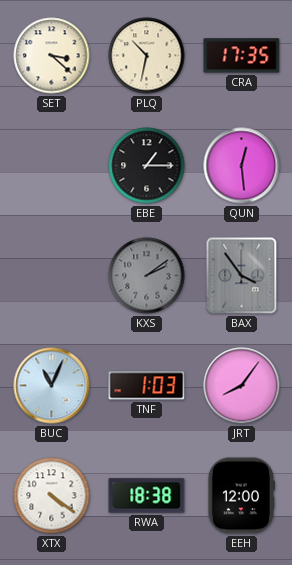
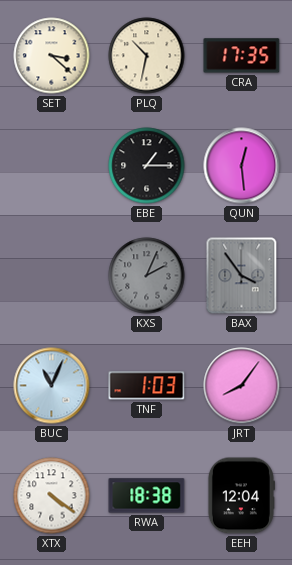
KXS: 2:09 -> 2:04
EEH: 12:00 -> 12:04
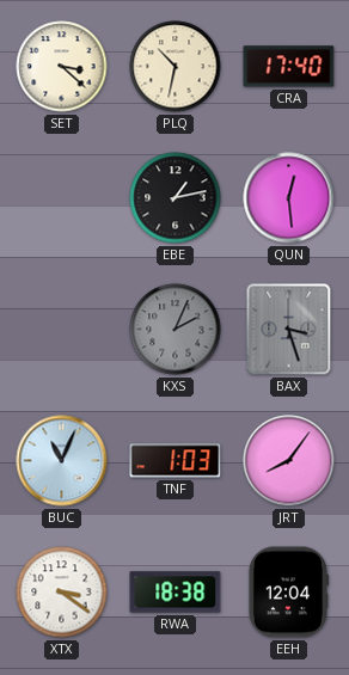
CRA: 17:35 -> 17:40
EBE: 1:15 -> 1:13
BAX: 3:54 -> 3:27
XTX: 4:21 -> 3:21
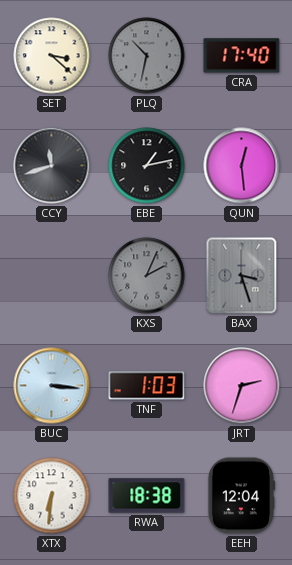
PLQ dial: cream -> grey
CCY: none -> 11:42
BUC: 11:04 -> 3:16
JRT: 8:06 -> 2:33
XTX: 3:21 -> 6:31
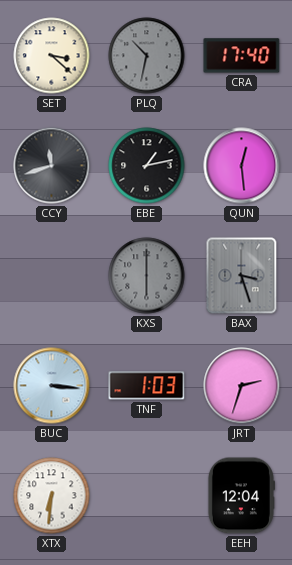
KXS: 2:04 -> 6:00
RWA: 18:38 -> none
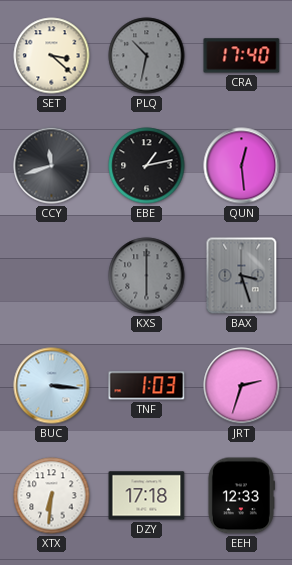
DZY: none -> 17:18
EEH: 12:04 -> 12:33
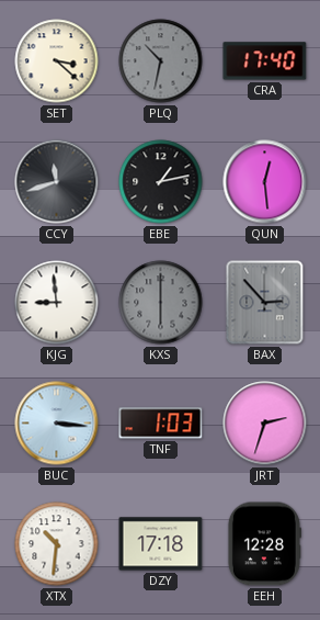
KJG: none -> 8:59
BAX: 3:27 -> 2:53
XTX: 6:31 -> 10:31
EEH: 12:33 -> 12:28
